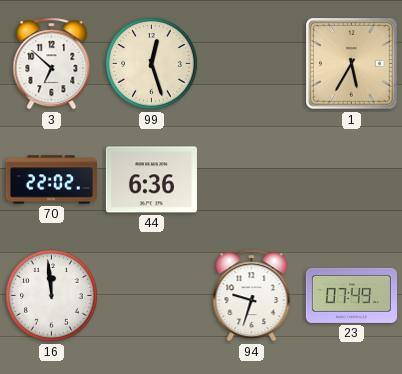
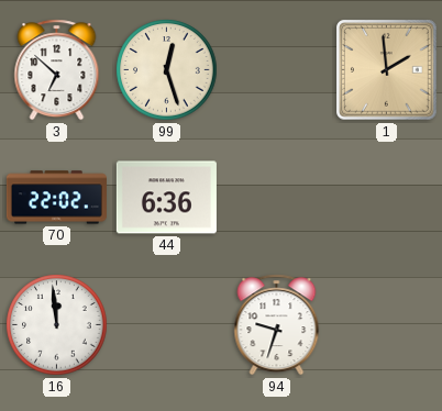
1: 5:35 -> 1:59
23: 07:49 -> none
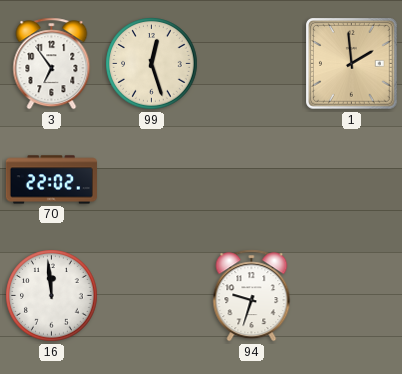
3: 6:52 -> 6:54
44: 6:36 -> none
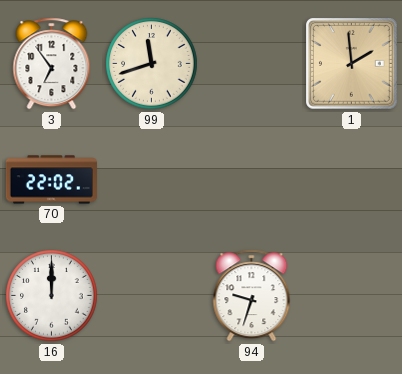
99: 12:27 -> 11:42
16: 11:59 -> 12:00
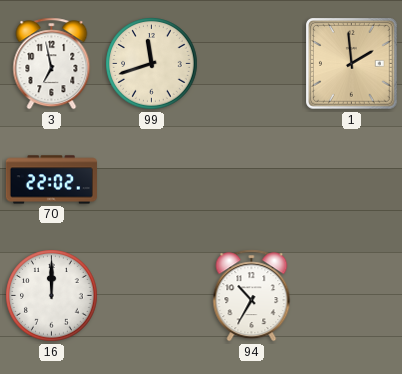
3: 6:54 -> 6:58
94: 9:33 -> 10:35
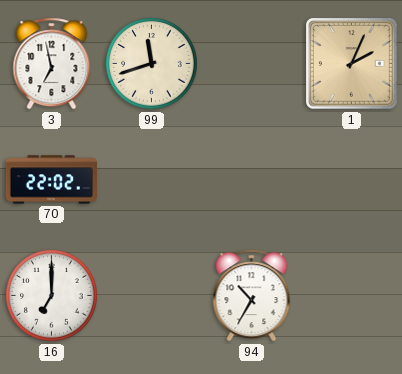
1: 1:59 -> 2:04
16: 12:00 -> 7:00
